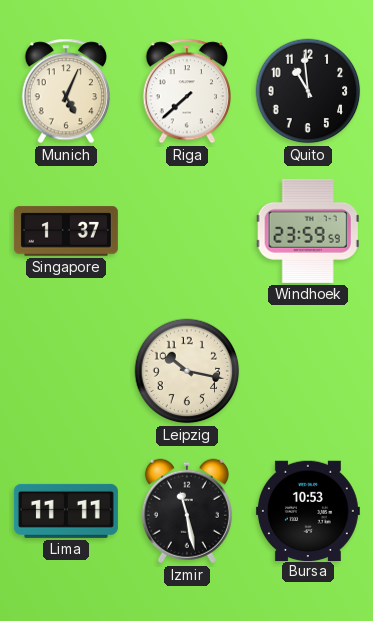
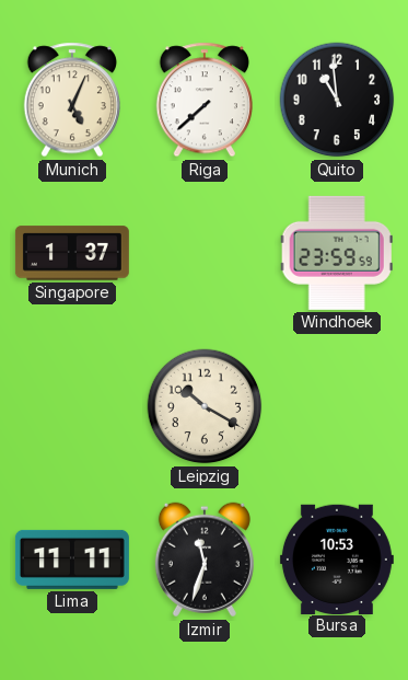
Leipzig: 10:17 -> 10:20
Izmir: 11:28 -> 11:33
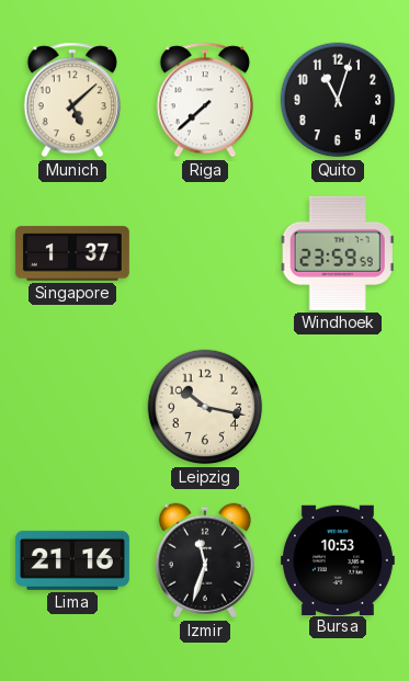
Munich: 5:04 -> 5:08
Quito: 10:59 -> 11:03
Leipzig: 10:20 -> 10:17
Lima: 11:11 -> 21:16
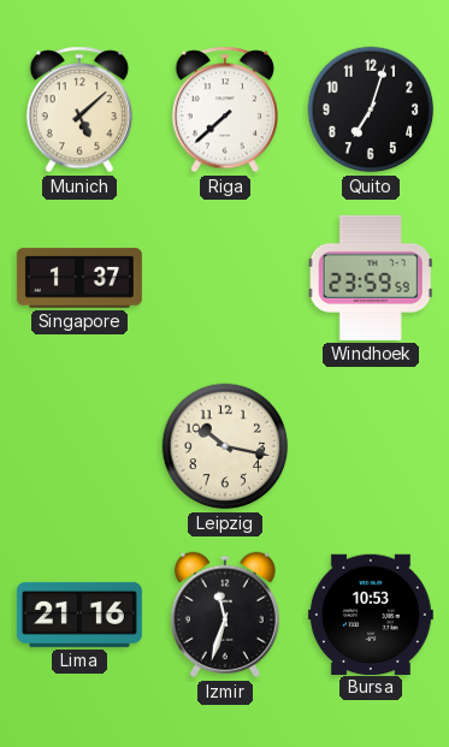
Quito: 11:03 -> 7:03
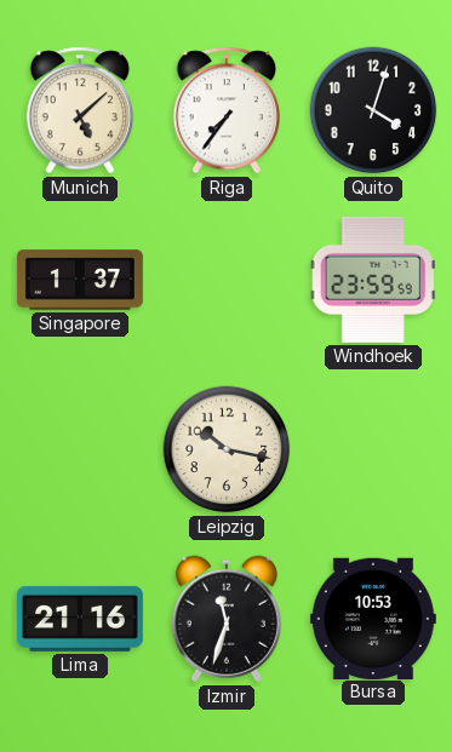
Riga: 7:38 -> 7:36
Quito: 7:03 -> 4:03
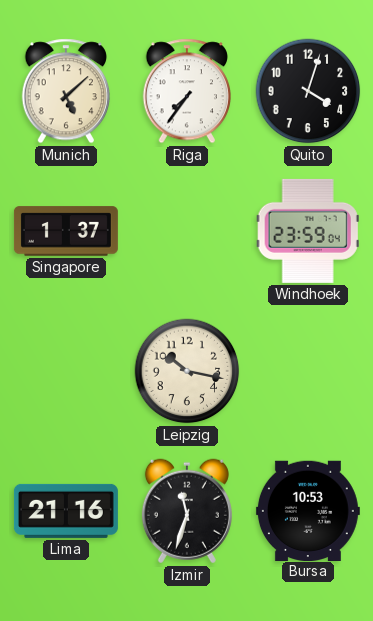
Windhoek: 23:59:59 -> 23:59:04
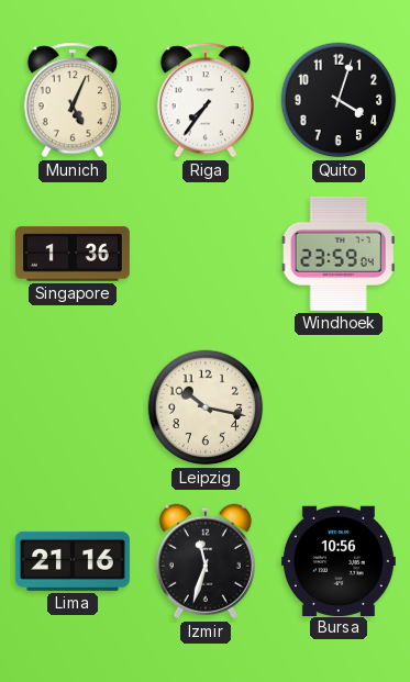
Munich: 5:08 -> 5:04
Singapore: 1:37 -> 1:36
Bursa: 10:53 -> 10:56
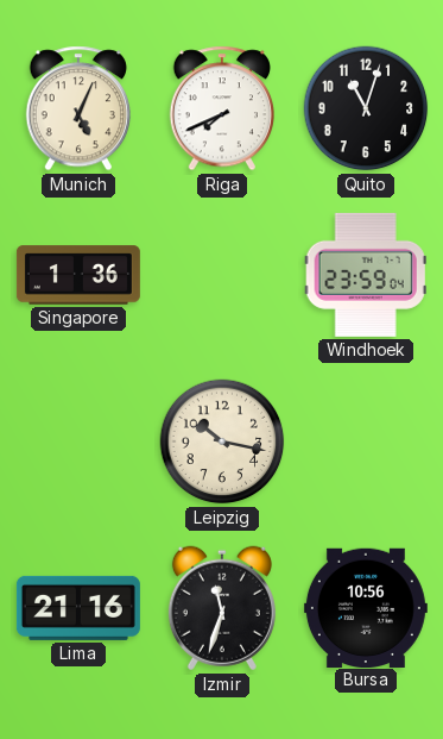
Riga: 7:36 -> 7:41
Quito: 4:03 -> 11:03
